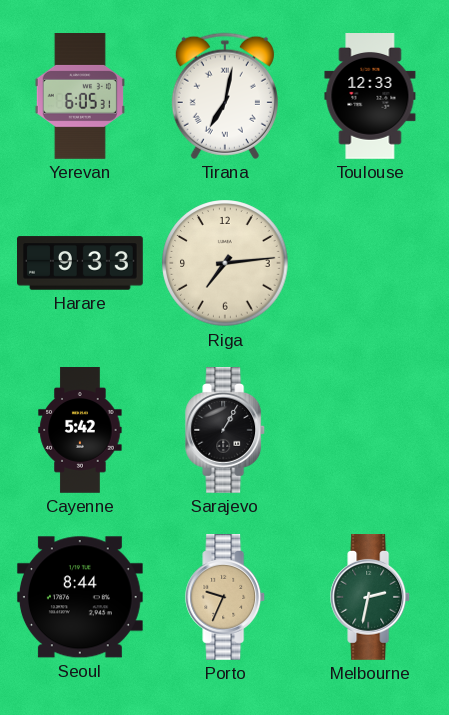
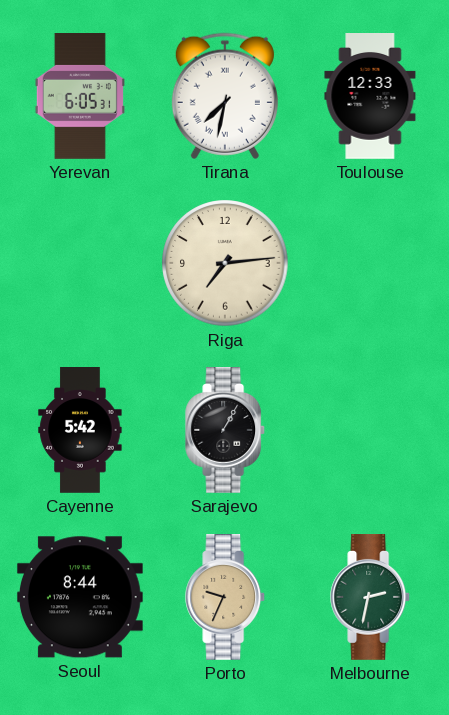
Tirana: 7:02 -> 7:32
Harare: 9:33 -> none
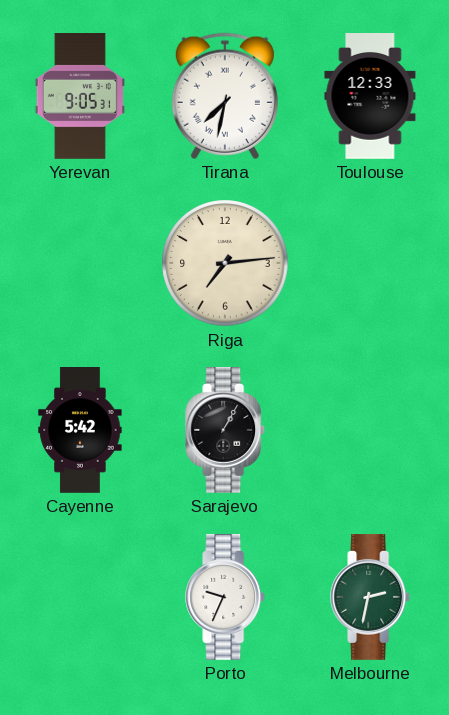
Yerevan: 6:05 -> 9:05
Seoul: 8:44 -> none
Porto dial: champagne -> white
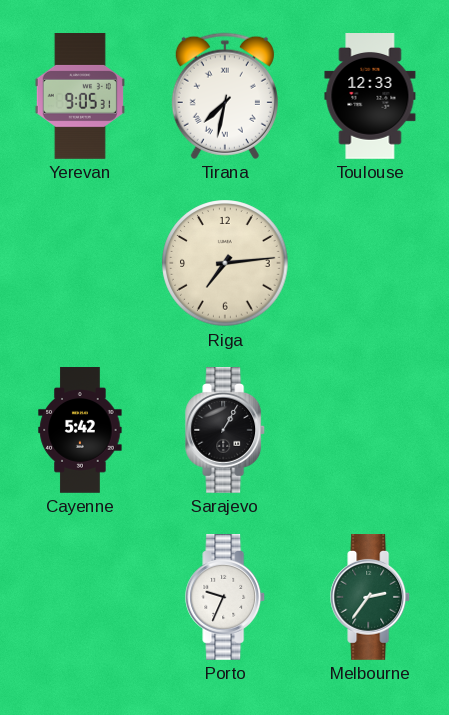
Melbourne: 2:32 -> 2:36
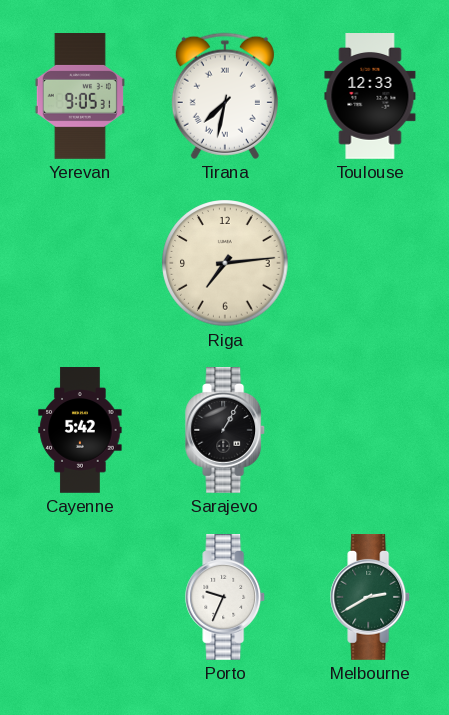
Melbourne: 2:36 -> 2:40
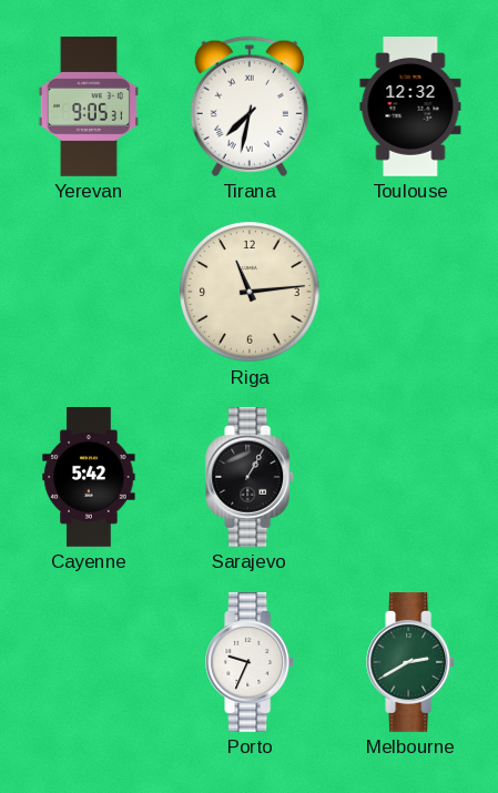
Toulouse: 12:33 -> 12:32
Riga: 7:14 -> 11:14
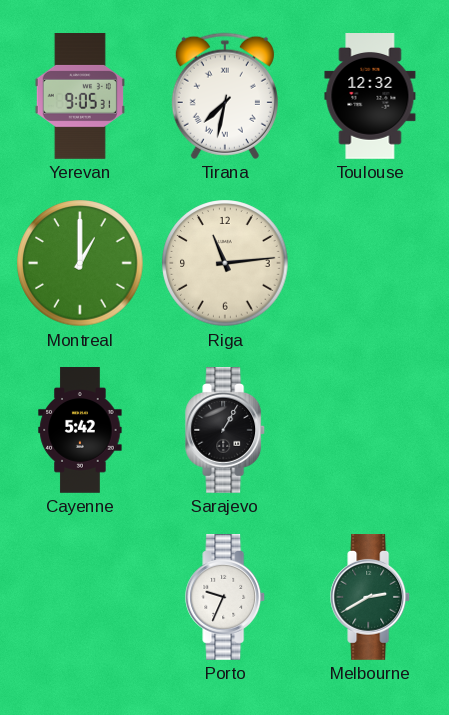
Montreal: none -> 1:00
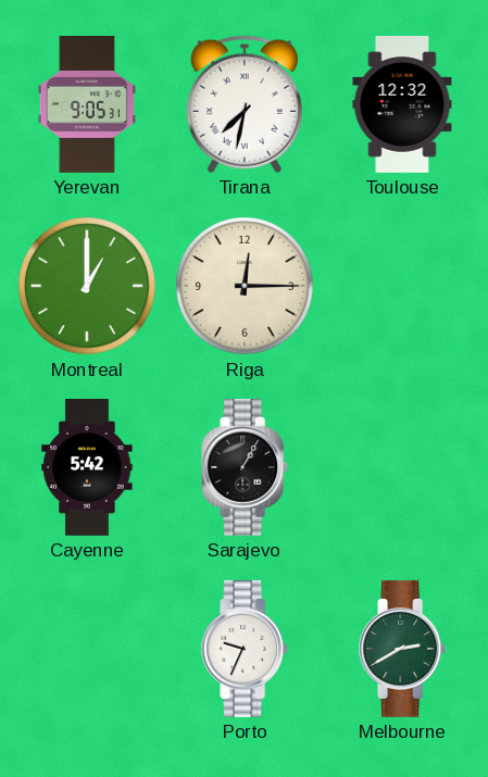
Riga: 11:14 -> 12:15
